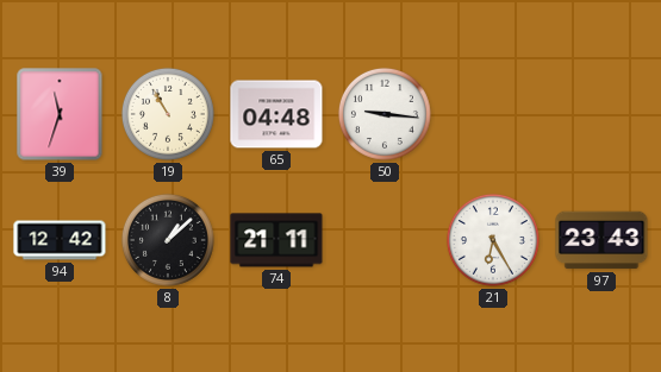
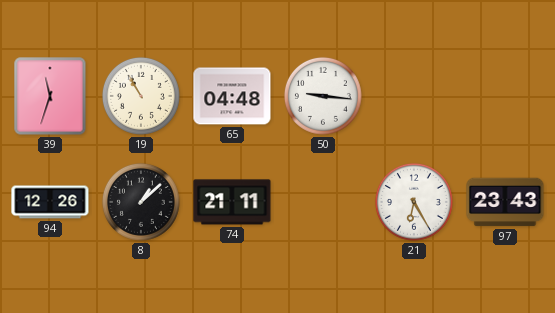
94: 12:42 -> 12:26
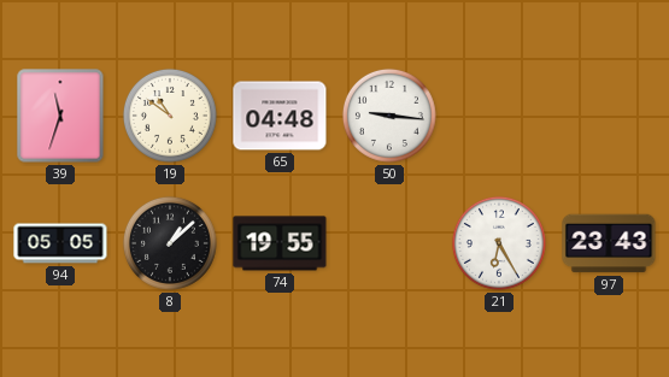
19: 10:55 -> 10:51
94: 12:26 -> 05:05
74: 21:11 -> 19:55
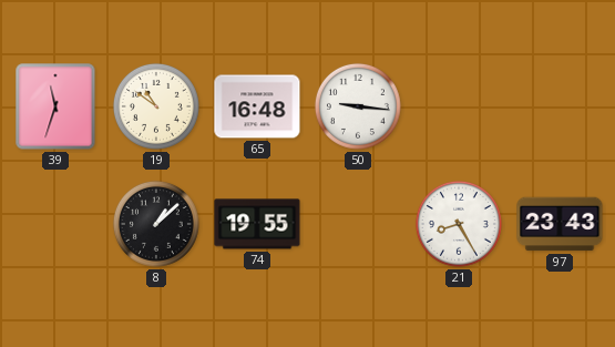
65: 04:48 -> 16:48
94: 05:05 -> none
21: 6:25 -> 8:25
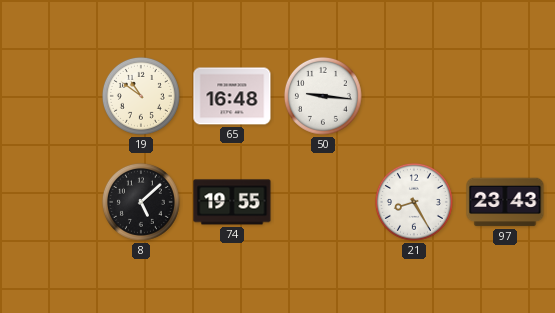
39: 11:33 -> none
8: 1:08 -> 5:08
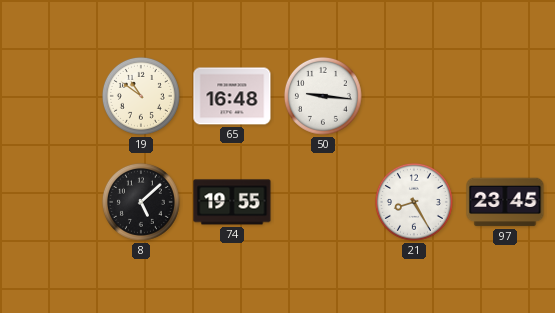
97: 23:43 -> 23:45
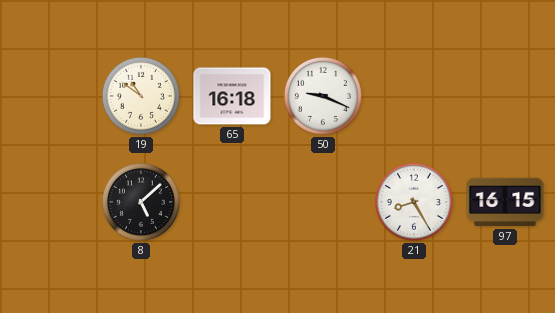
65: 16:48 -> 16:18
50: 9:16 -> 9:19
74: 19:55 -> none
97: 23:45 -> 16:15
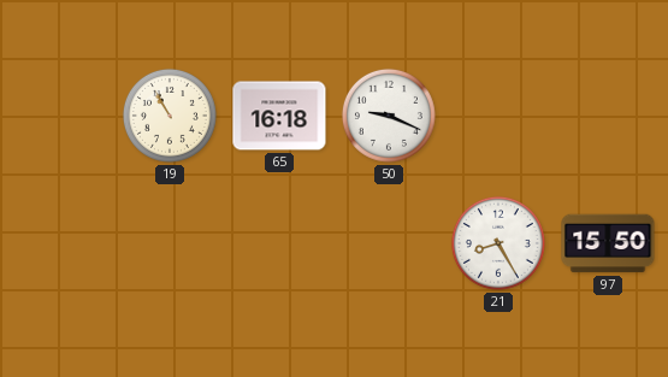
19: 10:51 -> 10:55
8: 5:08 -> none
97: 16:15 -> 15:50
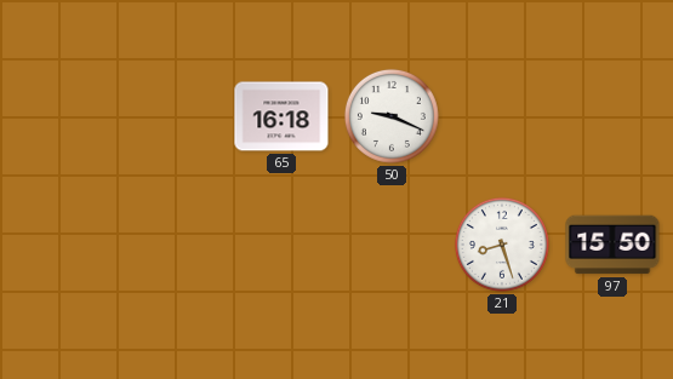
19: 10:55 -> none
21: 8:25 -> 8:27
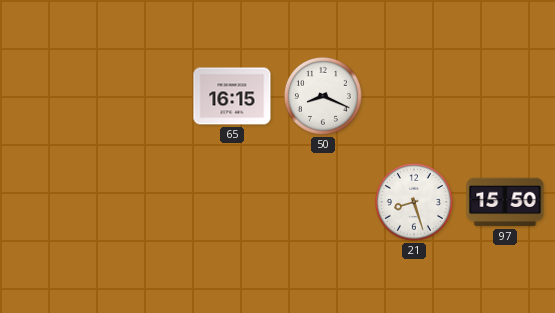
65: 16:18 -> 16:15
50: 9:19 -> 8:19
